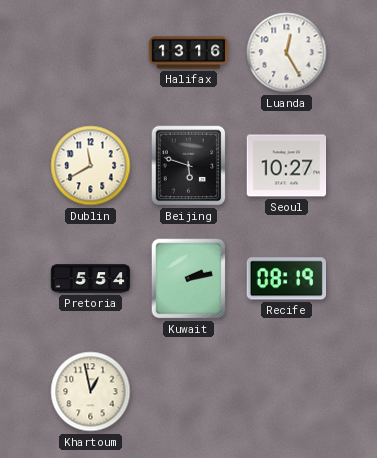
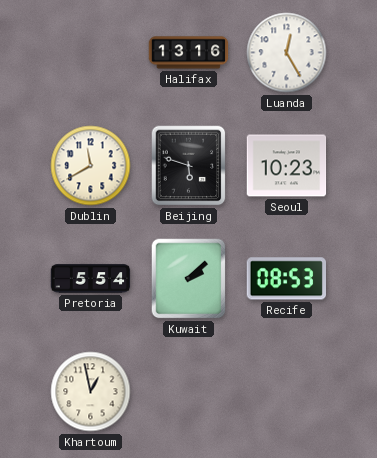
Seoul: 10:27 -> 10:23
Kuwait: 2:13 -> 2:08
Recife: 08:19 -> 08:53
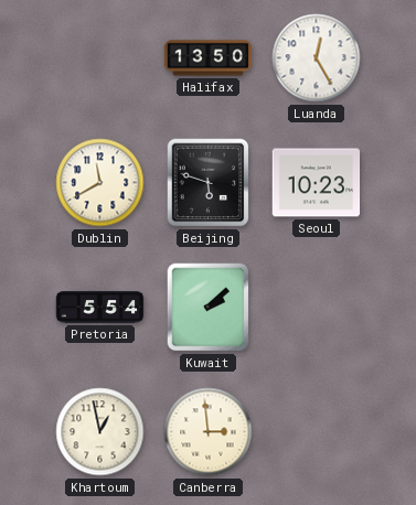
Halifax: 13:16 -> 13:50
Recife: 08:53 -> none
Canberra: none -> 2:59
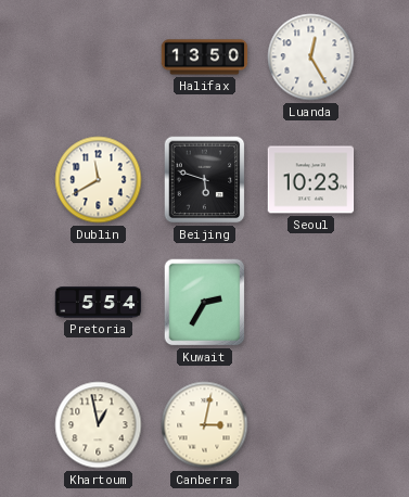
Kuwait: 2:08 -> 2:35
Canberra: 2:59 -> 3:02
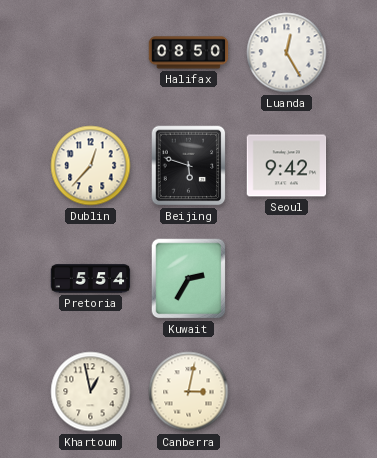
Halifax: 13:50 -> 08:50
Dublin: 11:40 -> 12:37
Seoul: 10:23 -> 9:42
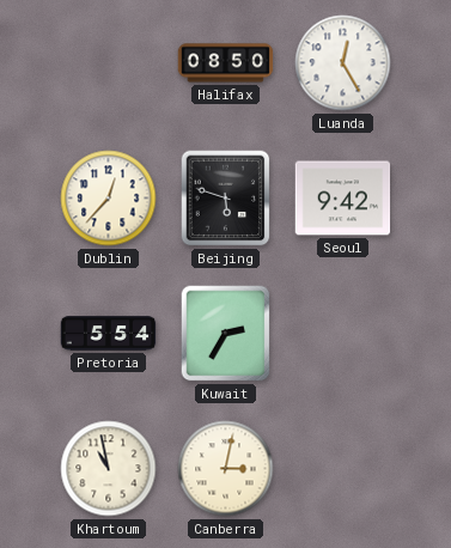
Khartoum: 12:58 -> 10:58
